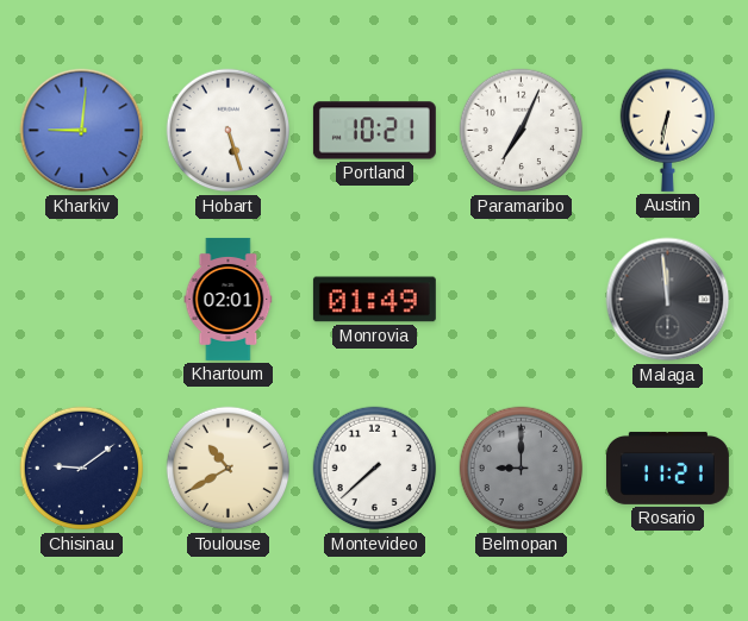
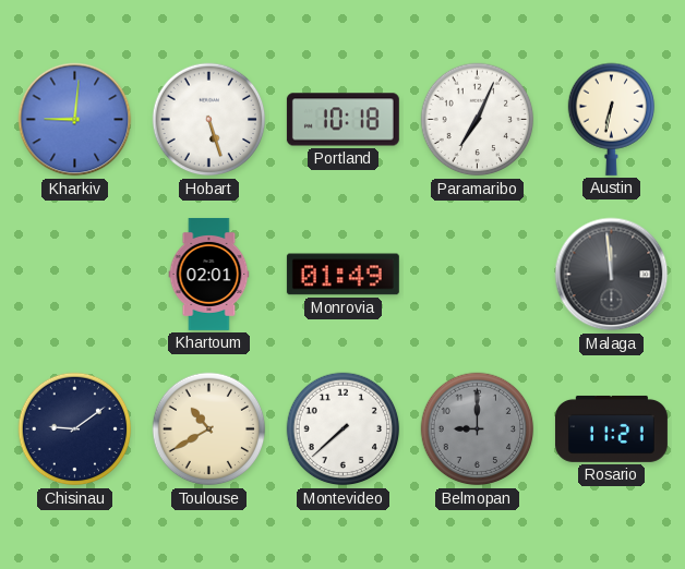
Portland: 10:21 -> 10:18
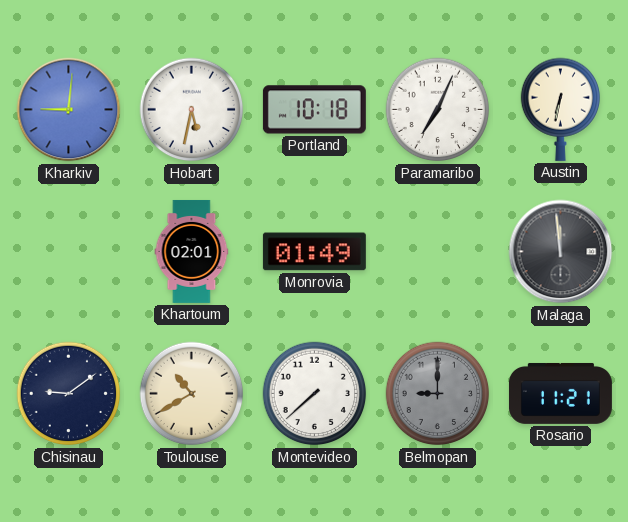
Hobart: 5:27 -> 5:32
